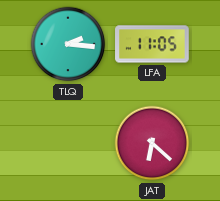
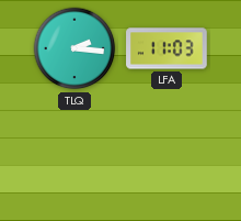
LFA: 11:05 -> 11:03
JAT: 6:22 -> none
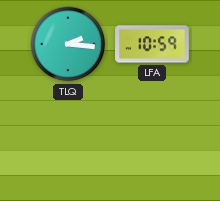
LFA: 11:03 -> 10:59
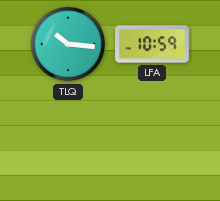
TLQ: 2:16 -> 10:16
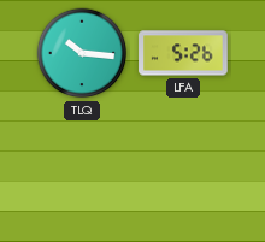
LFA: 10:59 -> 5:26
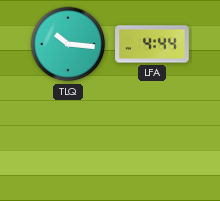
LFA: 5:26 -> 4:44
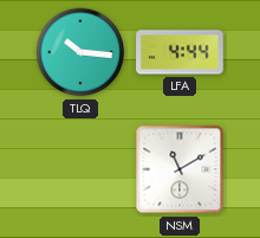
NSM: none -> 11:10
